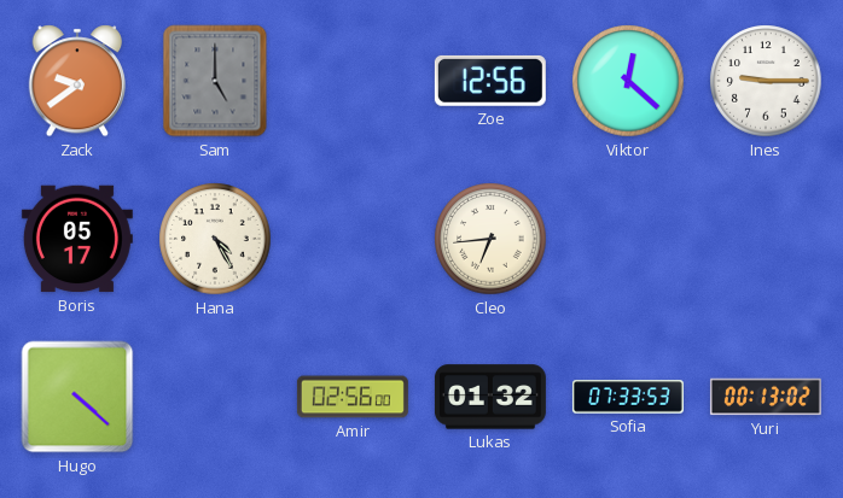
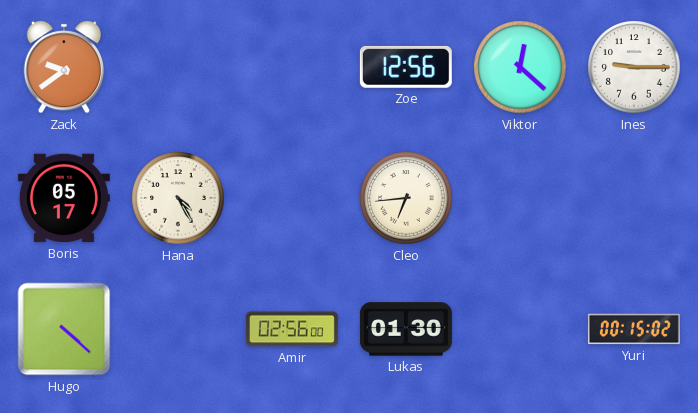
Sam: 5:00 -> none
Lukas: 01:32 -> 01:30
Sofia: 07:33 -> none
Yuri: 00:13 -> 00:15
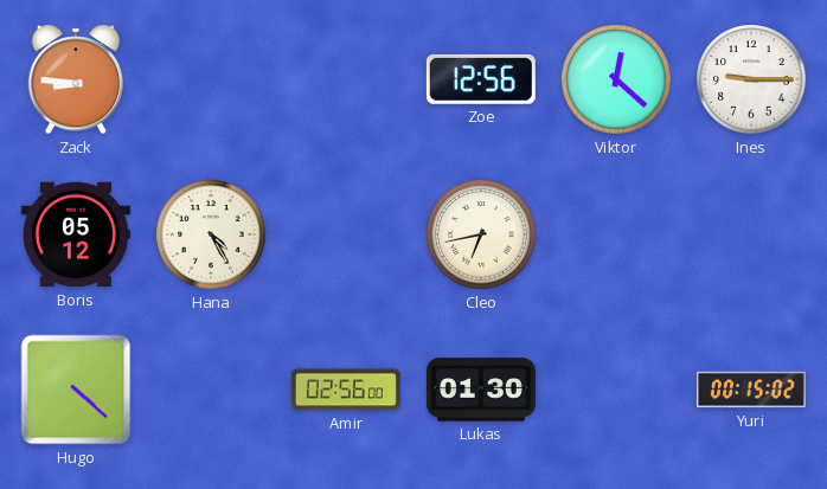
Zack: 9:39 -> 8:46
Boris: 05:17 -> 05:12
Cleo: 6:44 -> 6:43
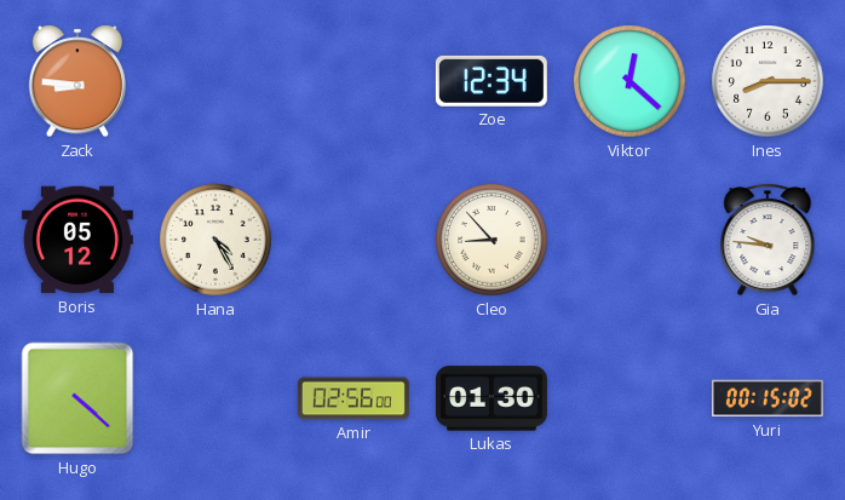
Zoe: 12:56 -> 12:34
Ines: 9:15 -> 8:15
Cleo: 6:43 -> 8:53
Gia: none -> 9:46
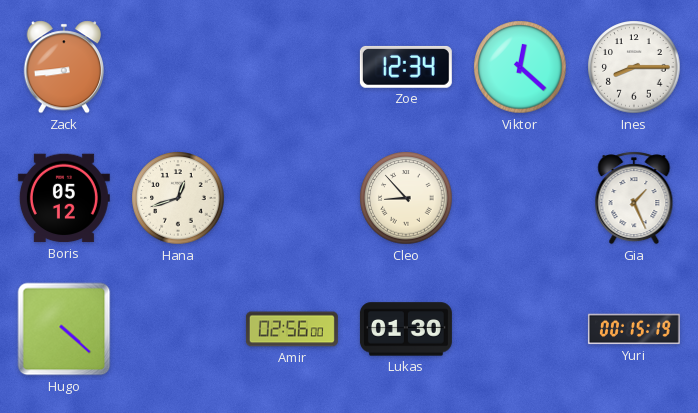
Zack: 8:46 -> 8:44
Hana: 4:25 -> 12:42
Gia: 9:46 -> 1:26
Yuri: 00:15:02 -> 00:15:19
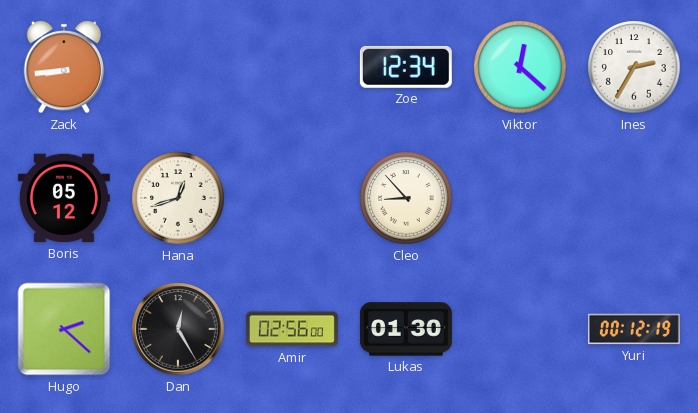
Ines: 8:15 -> 2:35
Gia: 1:26 -> none
Hugo: 4:22 -> 2:22
Dan: none -> 12:25
Yuri: 00:15 -> 00:12
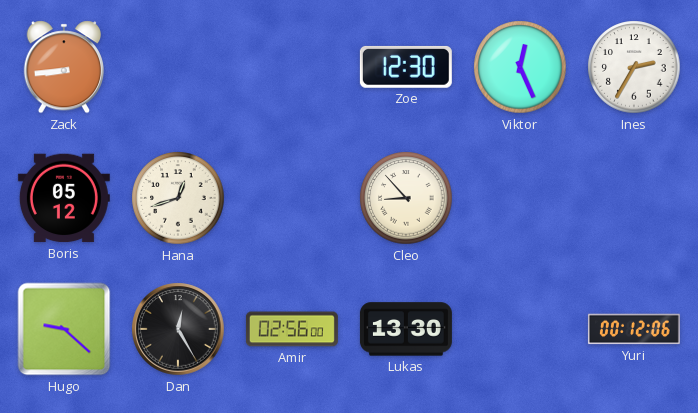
Zoe: 12:34 -> 12:30
Viktor: 12:22 -> 12:26
Hugo: 2:22 -> 9:22
Lukas: 01:30 -> 13:30
Yuri: 00:12:19 -> 00:12:06
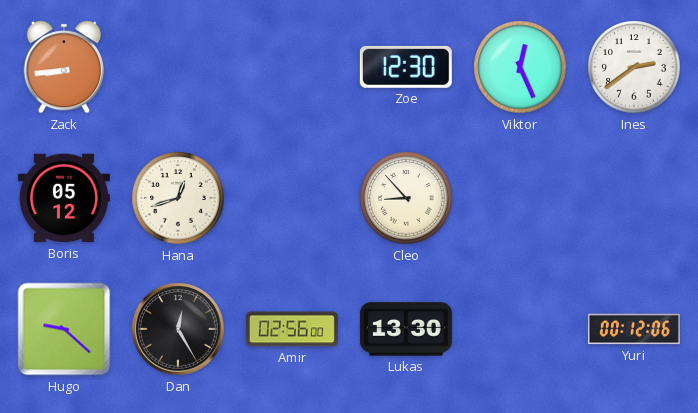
Ines: 2:35 -> 2:39
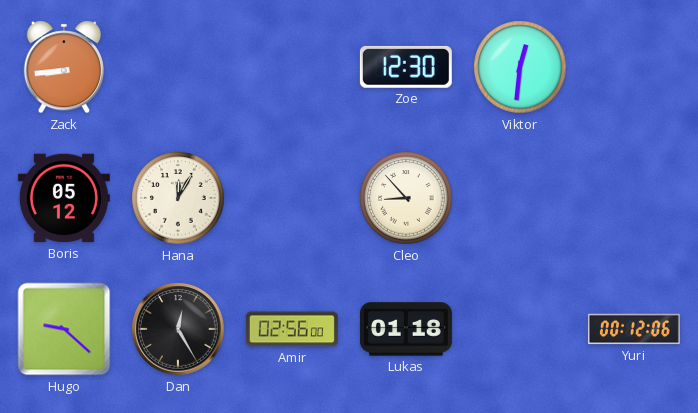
Viktor: 12:26 -> 12:31
Ines: 2:39 -> none
Hana: 12:42 -> 12:05
Lukas: 13:30 -> 01:18
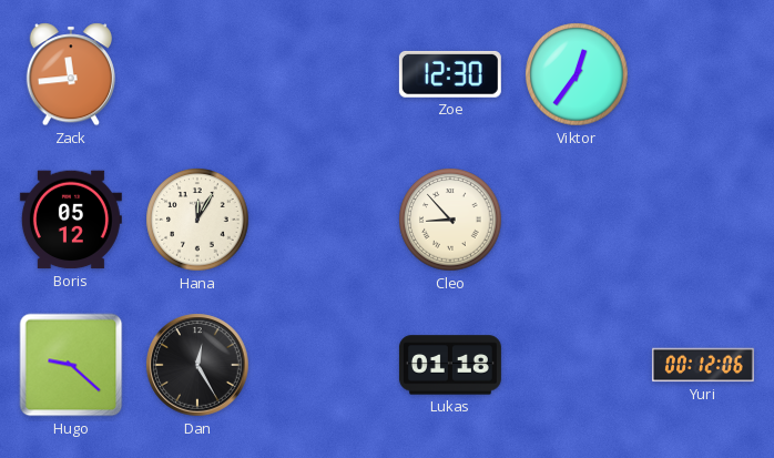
Zack: 8:44 -> 11:44
Viktor: 12:31 -> 12:36
Amir: 02:56 -> none
